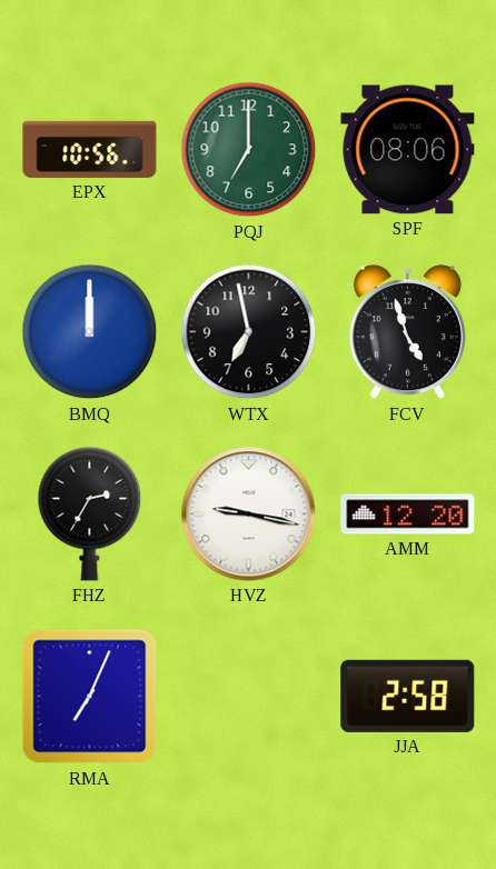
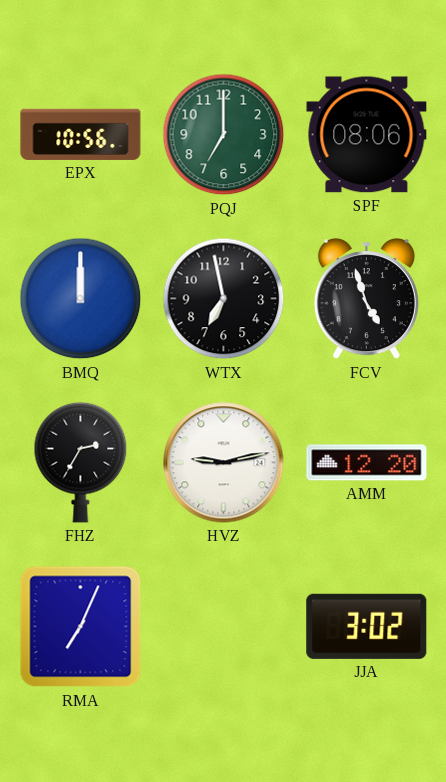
HVZ: 9:17 -> 9:13
JJA: 2:58 -> 3:02
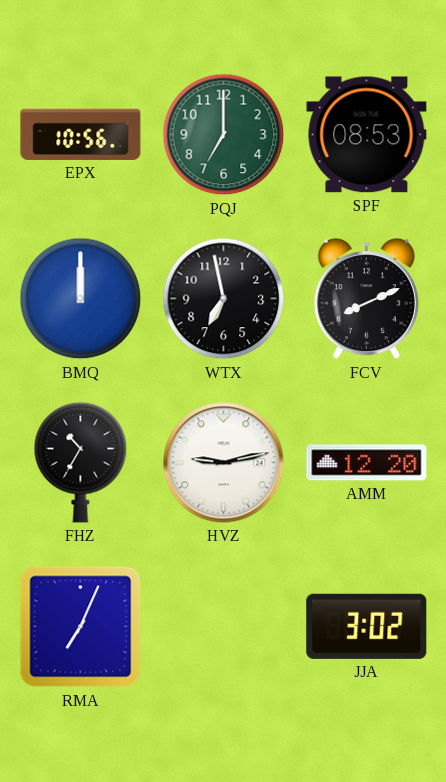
SPF: 08:06 -> 08:53
FCV: 4:57 -> 8:11
FHZ: 2:35 -> 10:35
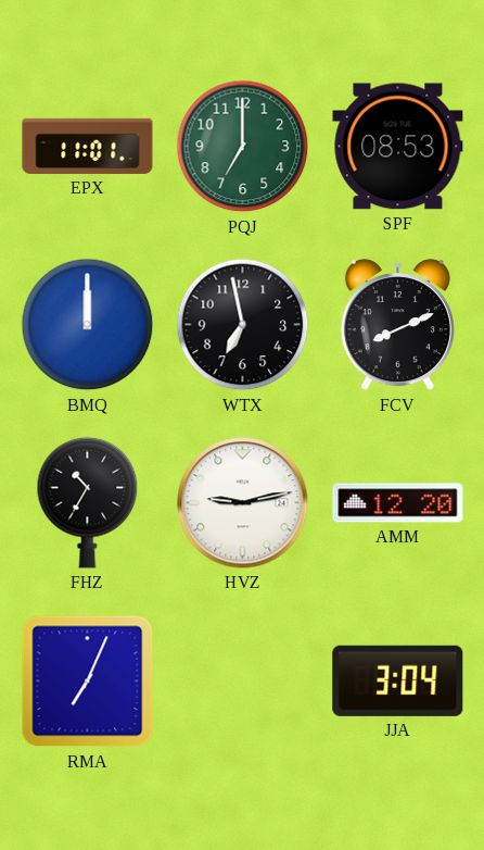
EPX: 10:56 -> 11:01
JJA: 3:02 -> 3:04
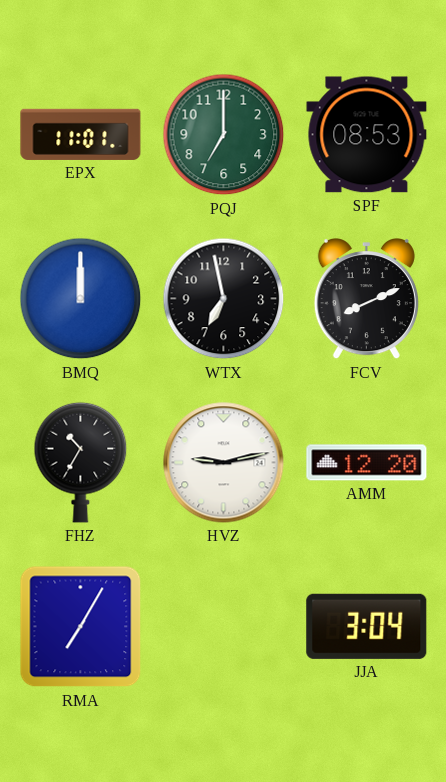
RMA: 7:04 -> 7:05
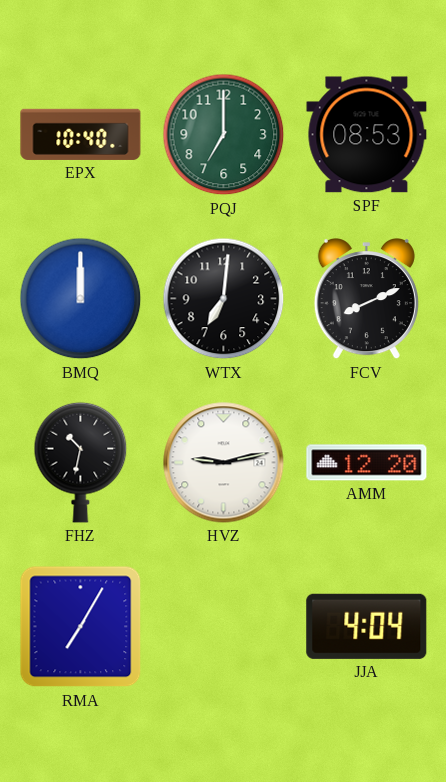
EPX: 11:01 -> 10:40
WTX: 6:58 -> 7:01
FHZ: 10:35 -> 10:32
JJA: 3:04 -> 4:04
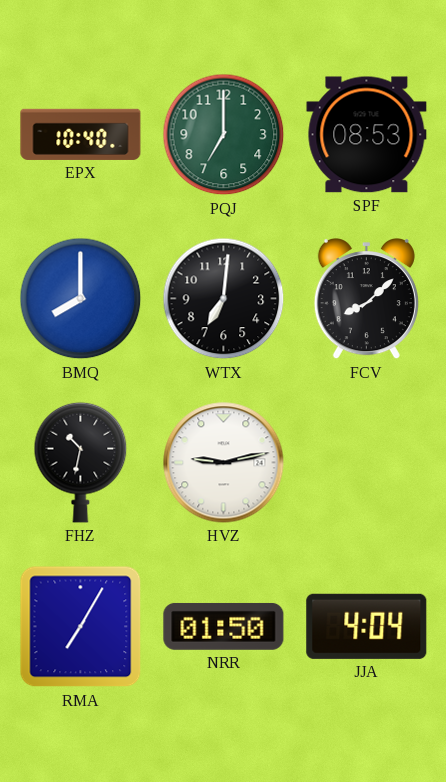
BMQ: 12:00 -> 8:00
FCV: 8:11 -> 8:08
AMM: 12:20 -> none
NRR: none -> 01:50
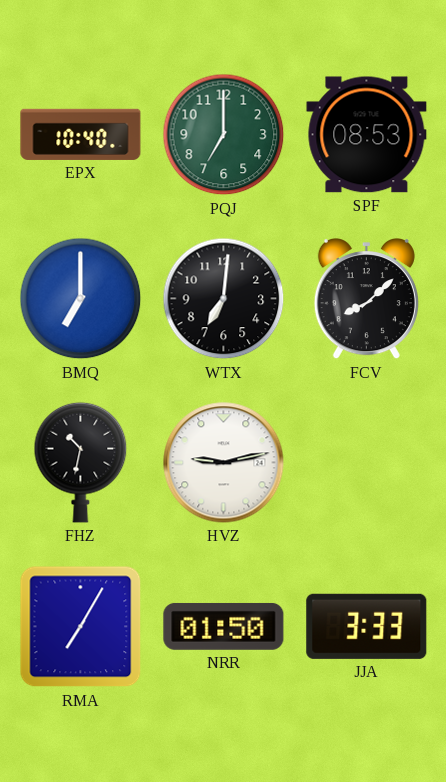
BMQ: 8:00 -> 7:00
JJA: 4:04 -> 3:33
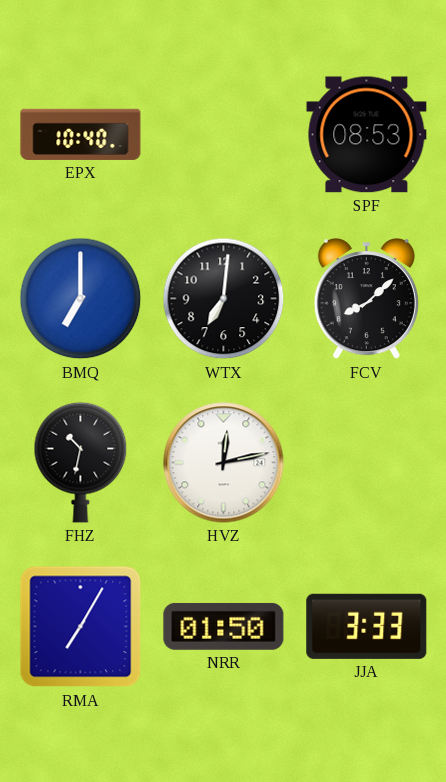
PQJ: 7:00 -> none
HVZ: 9:13 -> 12:13
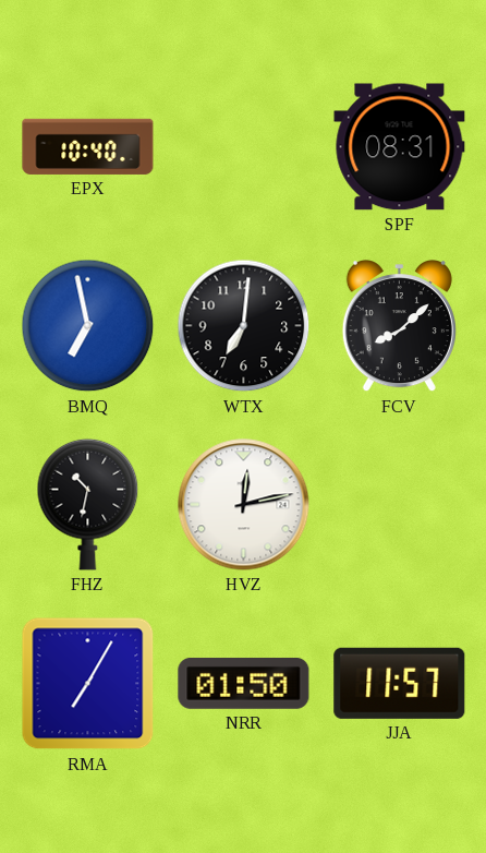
SPF: 08:53 -> 08:31
BMQ: 7:00 -> 6:58
JJA: 3:33 -> 11:57
